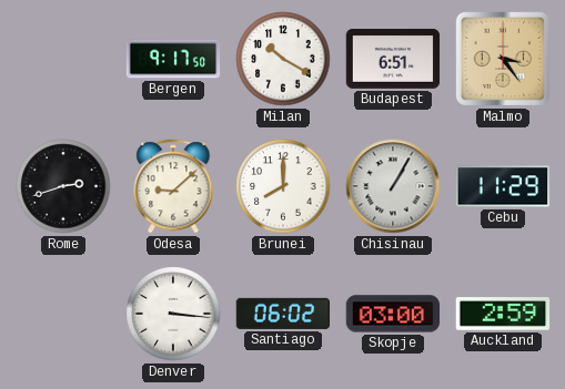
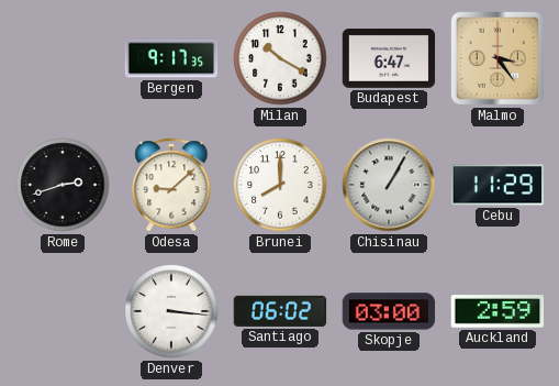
Bergen: 9:17:50 -> 9:17:35
Budapest: 6:51 -> 6:47
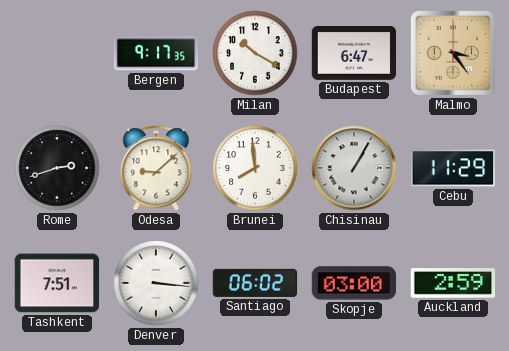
Brunei: 8:00 -> 7:59
Tashkent: none -> 7:51
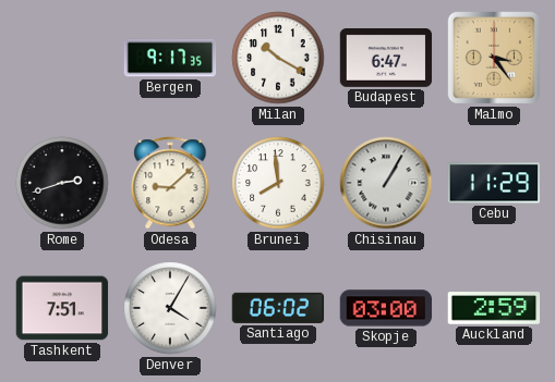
Denver: 3:16 -> 4:05
